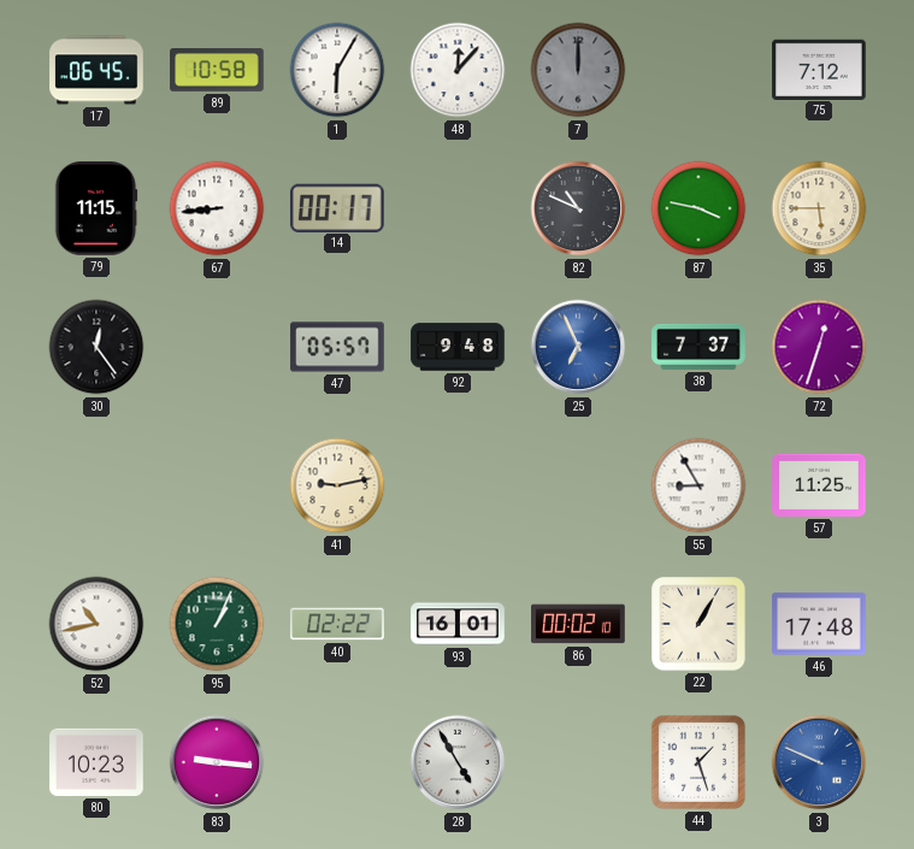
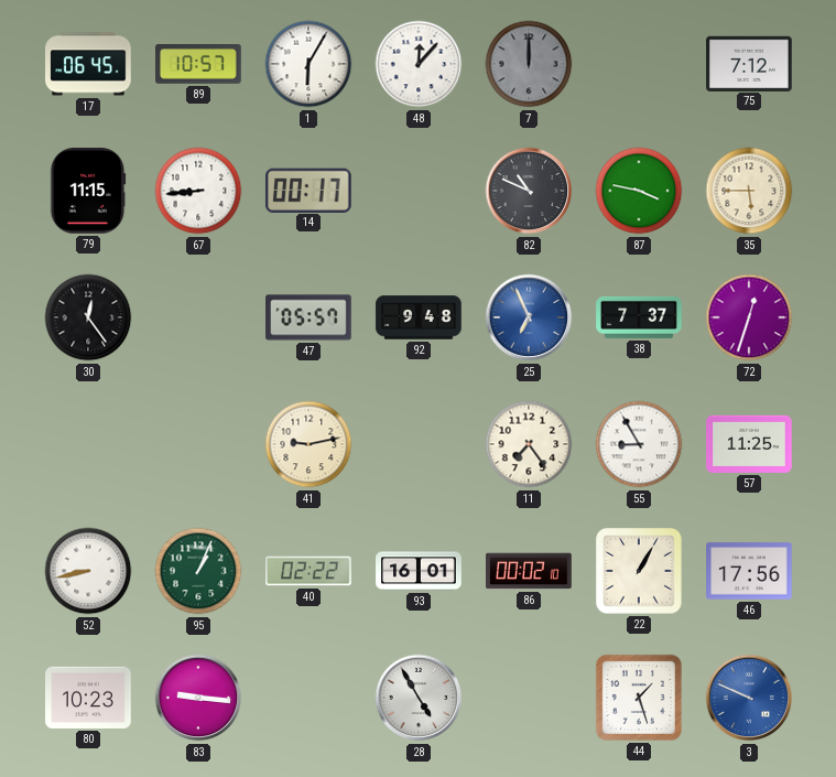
89: 10:58 -> 10:57
11: none -> 7:24
52: 10:43 -> 8:43
46: 17:48 -> 17:56
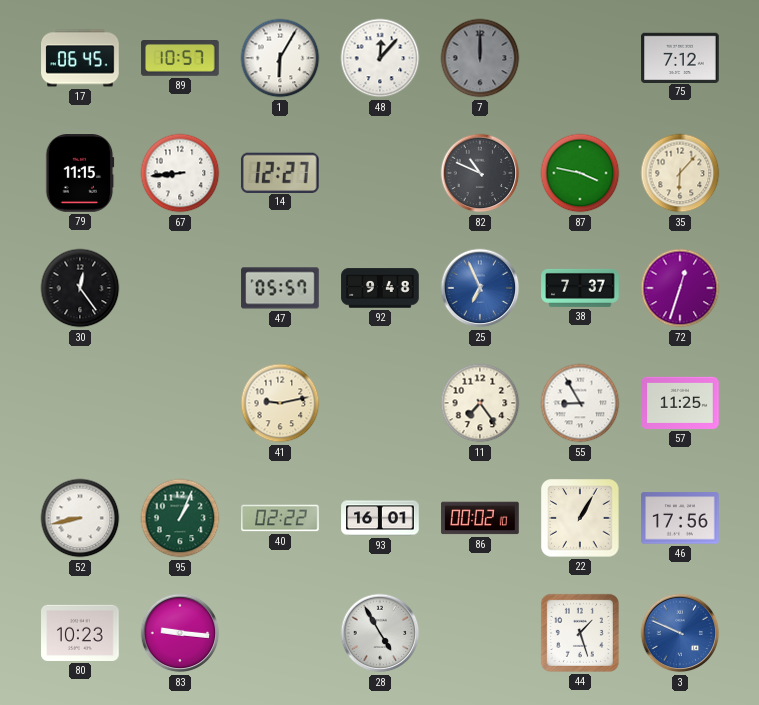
14: 00:17 -> 12:27
35: 5:45 -> 6:07
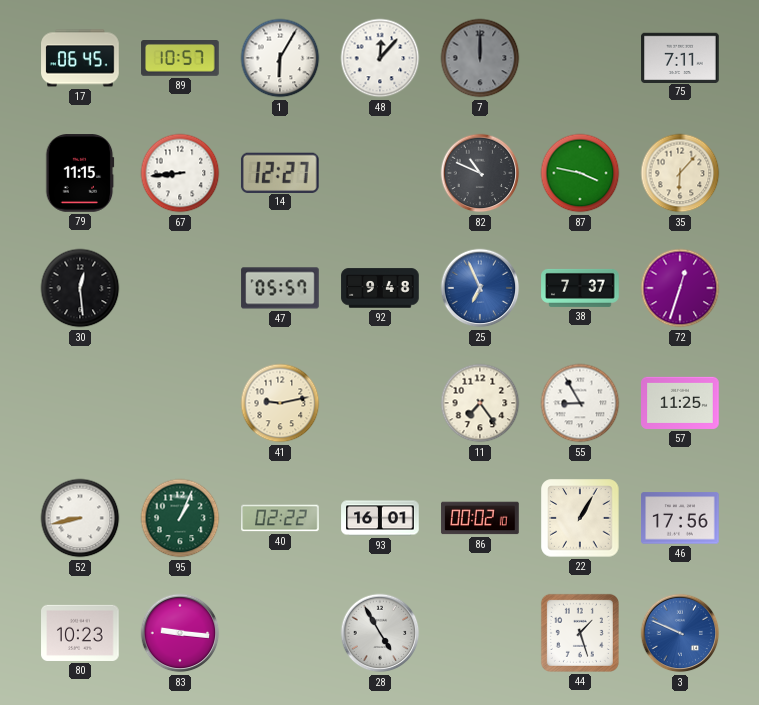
75: 7:12 -> 7:11
30: 12:24 -> 12:29
